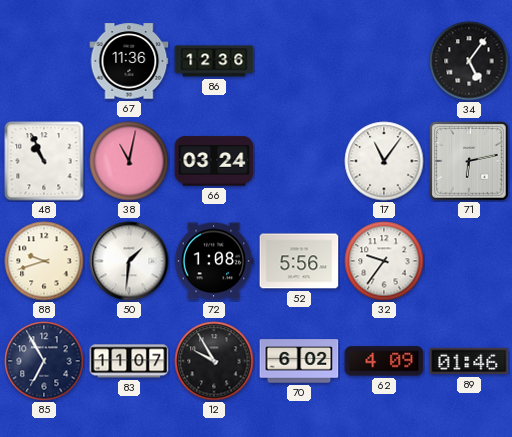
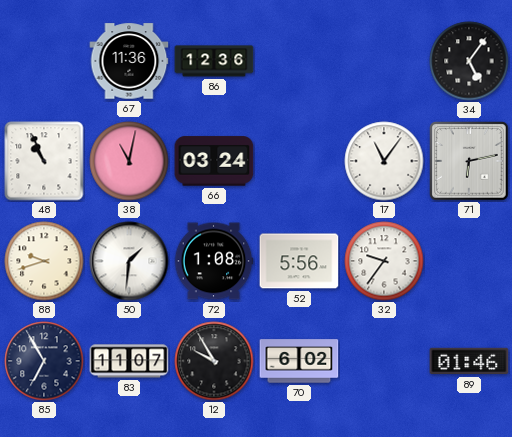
62: 4:09 -> none
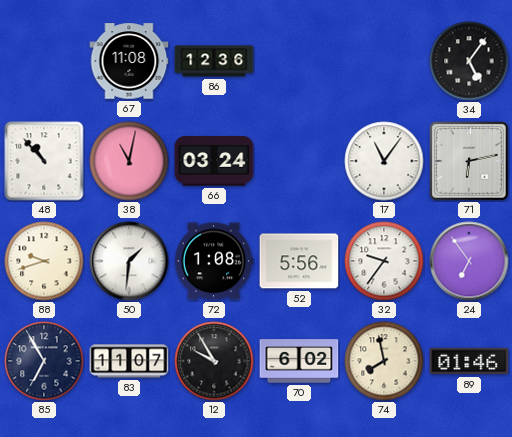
67: 11:36 -> 11:08
48: 10:56 -> 10:53
24: none -> 6:54
74: none -> 7:58
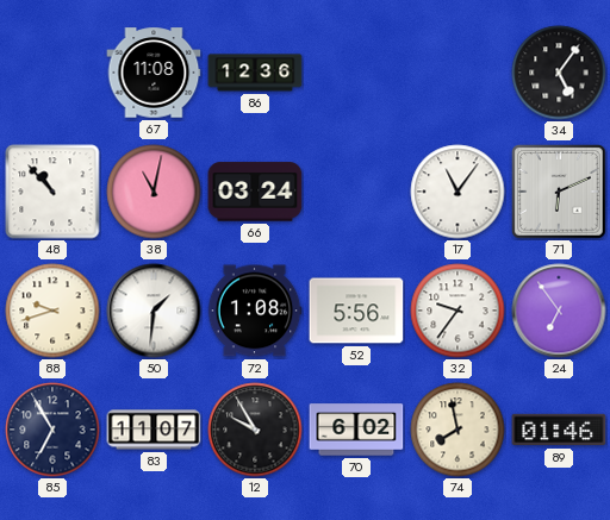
71: 6:13 -> 6:11
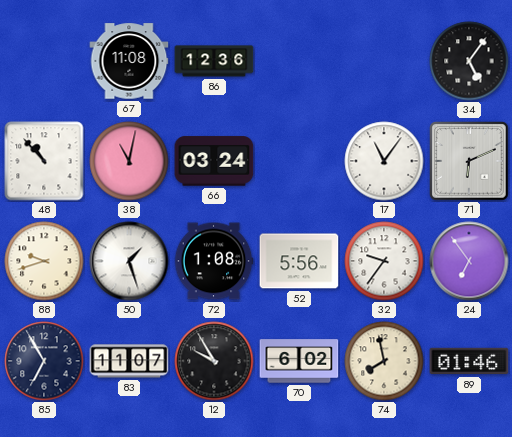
50: 1:31 -> 1:27
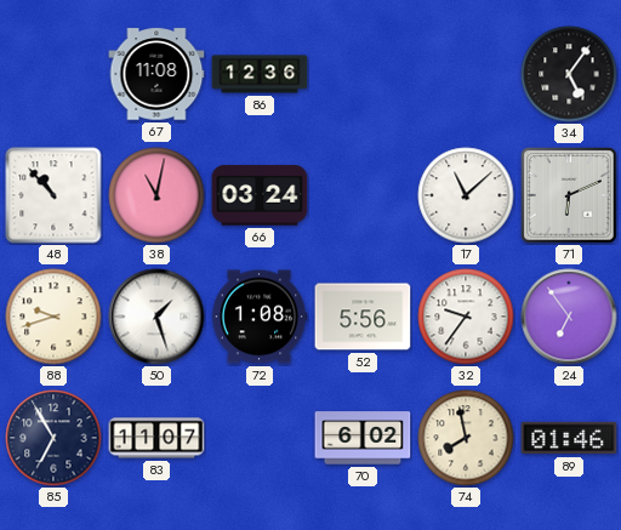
17: 11:06 -> 11:08
12: 9:55 -> none
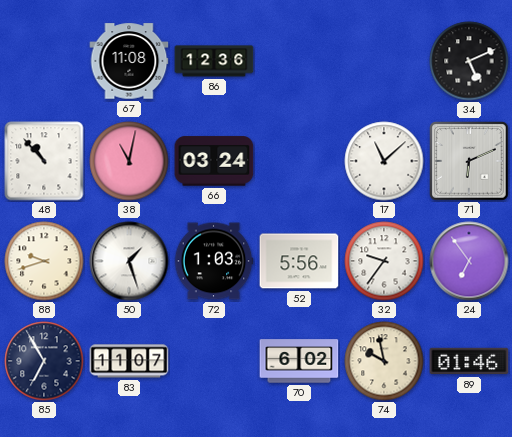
34: 5:06 -> 5:11
72: 1:08 -> 1:03
74: 7:58 -> 9:58
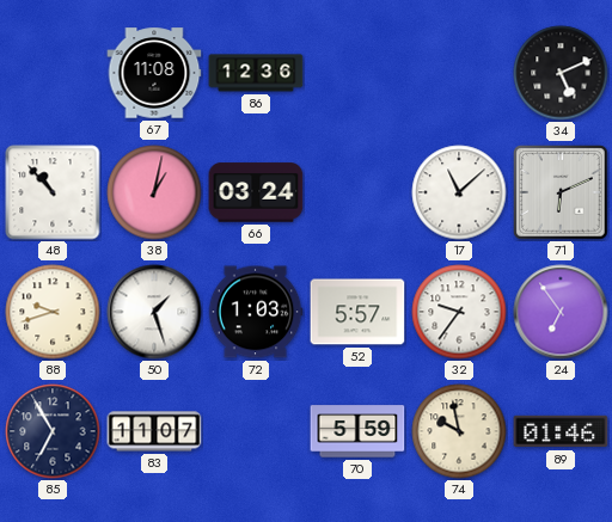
38: 11:02 -> 1:02
52: 5:56 -> 5:57
70: 6:02 -> 5:59
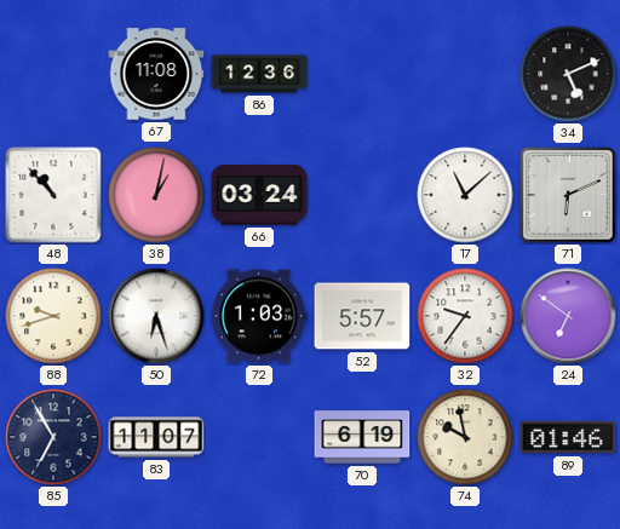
50: 1:27 -> 6:27
24: 6:54 -> 6:51
70: 5:59 -> 6:19
